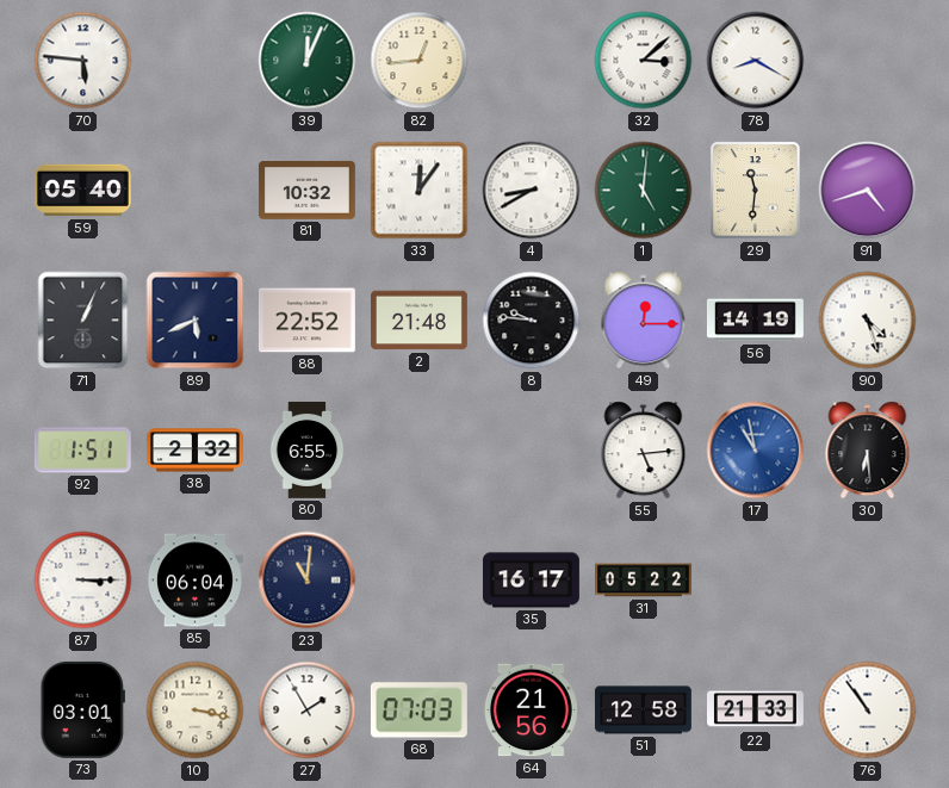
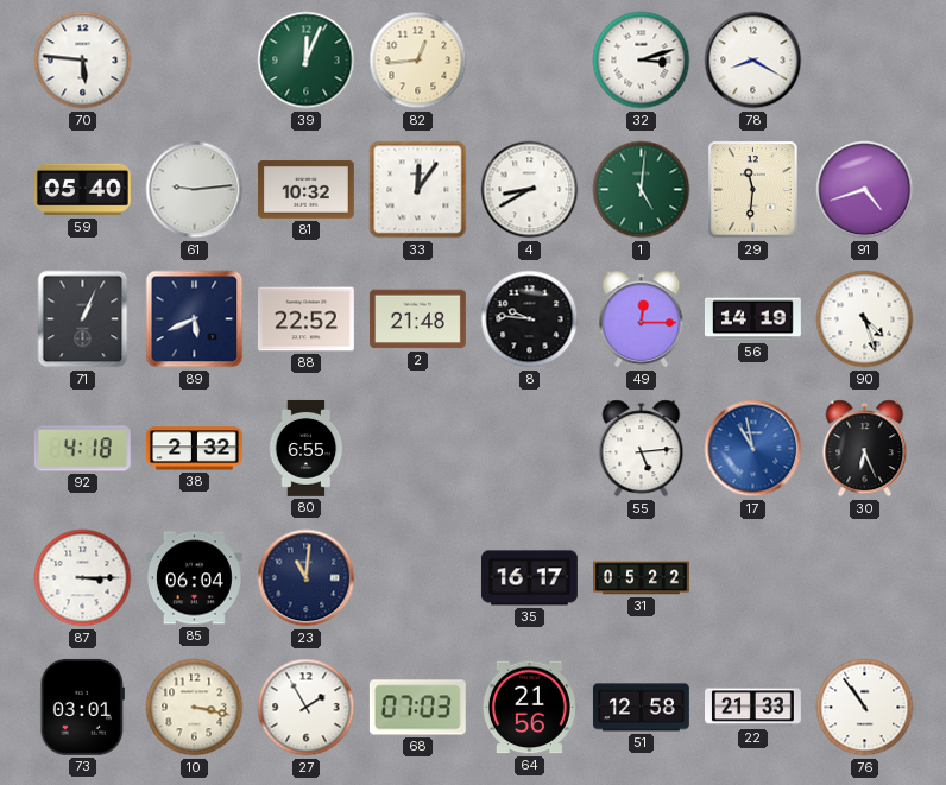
32: 3:08 -> 3:12
61: none -> 9:14
92: 1:51 -> 4:18
30: 6:29 -> 6:26
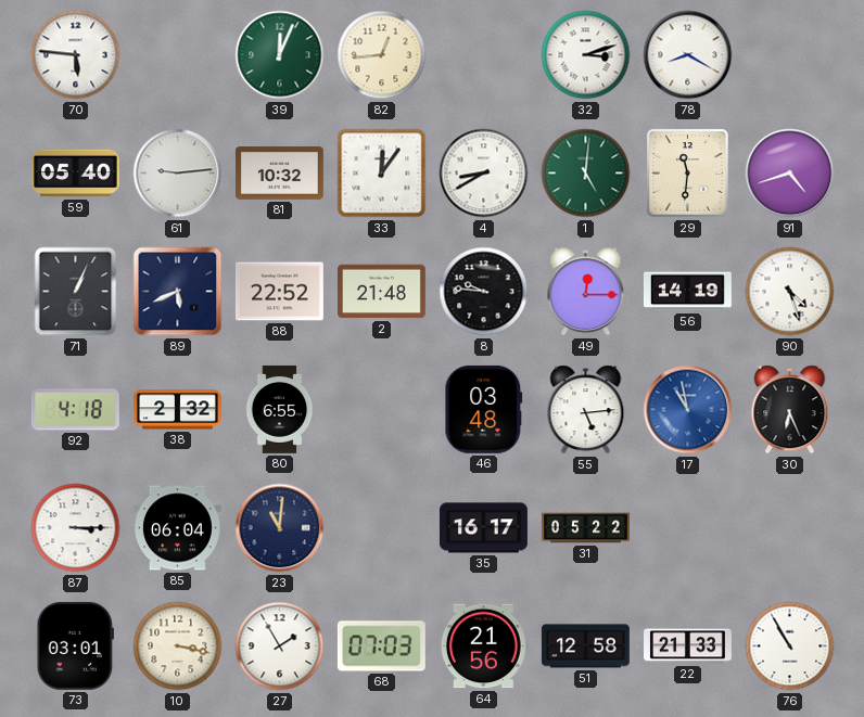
46: none -> 03:48
76: 10:54 -> 10:55
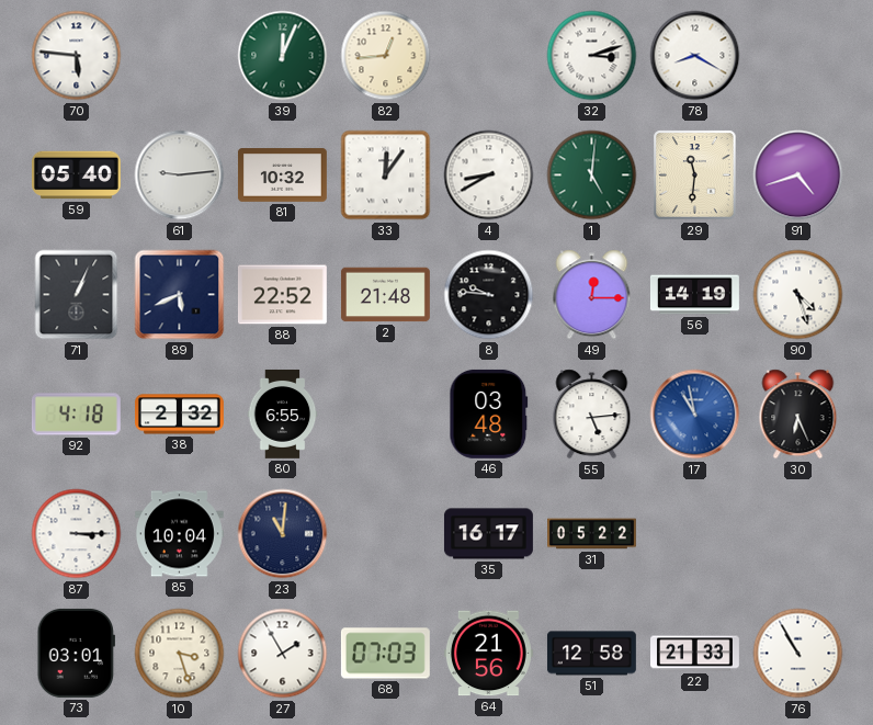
85: 06:04 -> 10:04
10: 3:17 -> 3:27
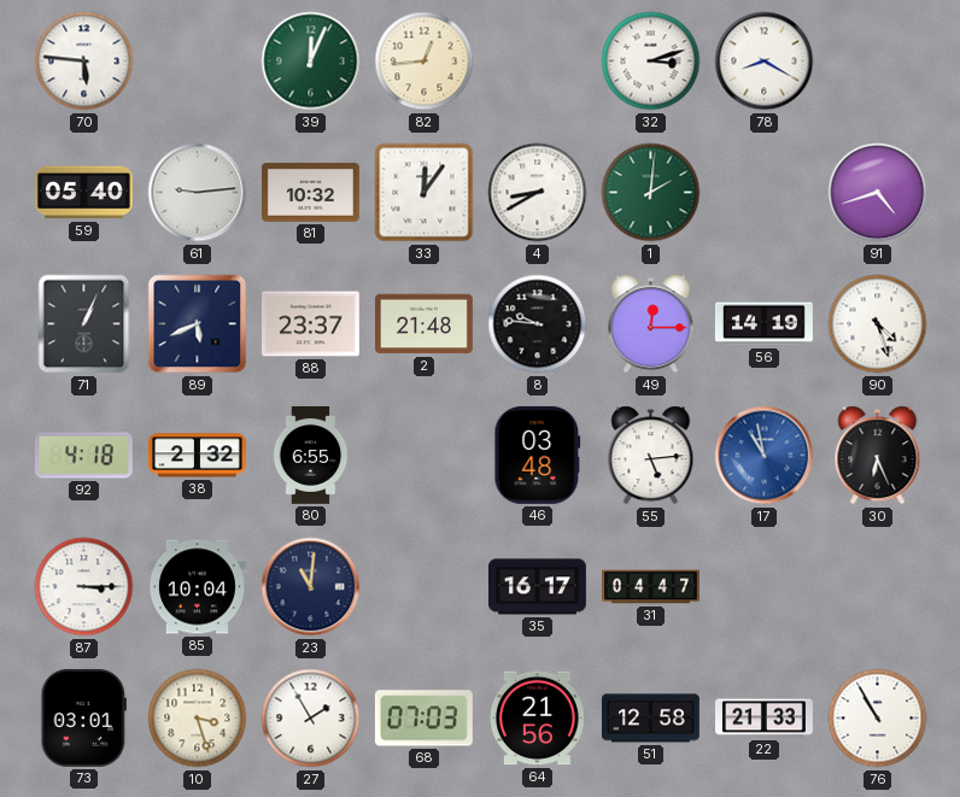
1: 5:01 -> 2:01
29: 11:31 -> none
88: 22:52 -> 23:37
31: 05:22 -> 04:47
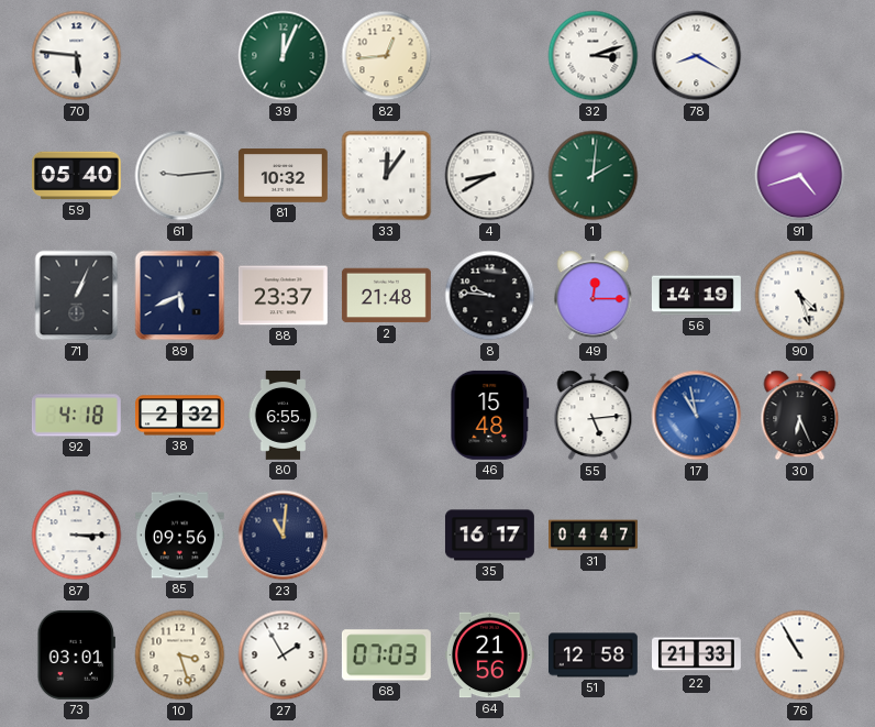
46: 03:48 -> 15:48
85: 10:04 -> 09:56
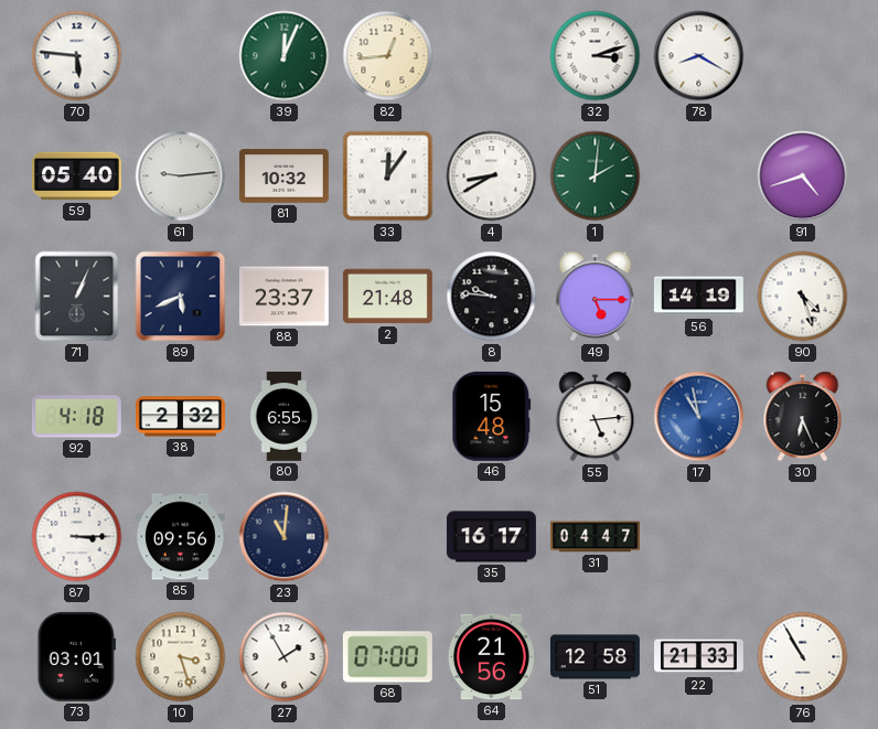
49: 12:15 -> 5:15
68: 07:03 -> 07:00
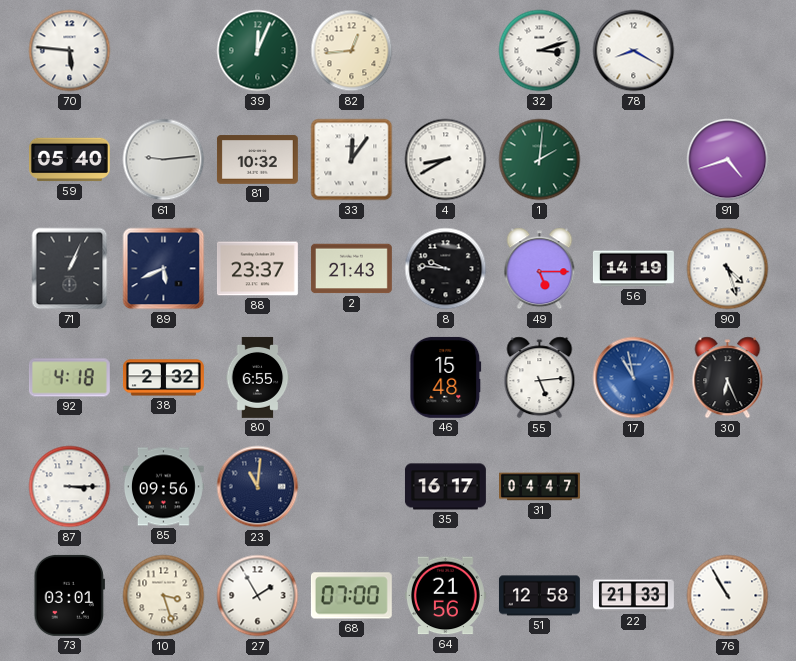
2: 21:48 -> 21:43
